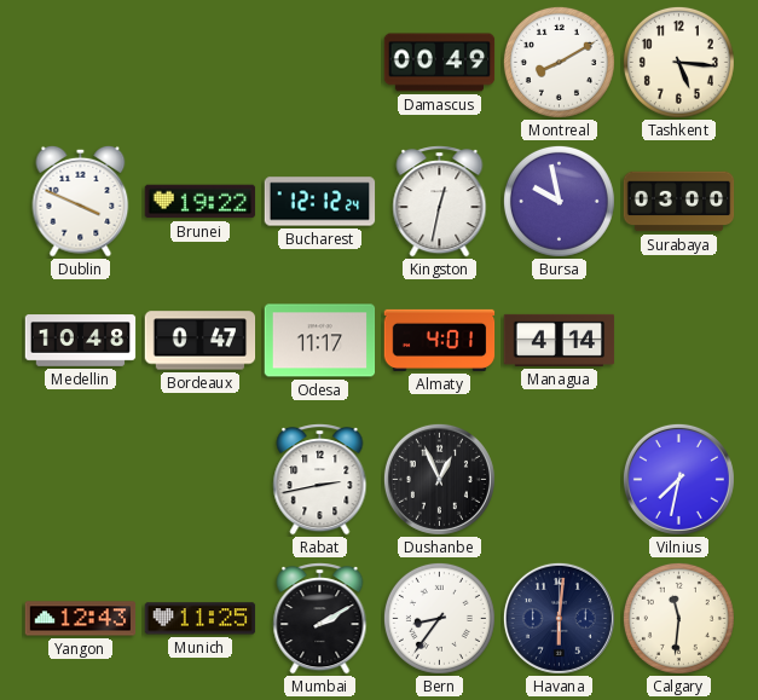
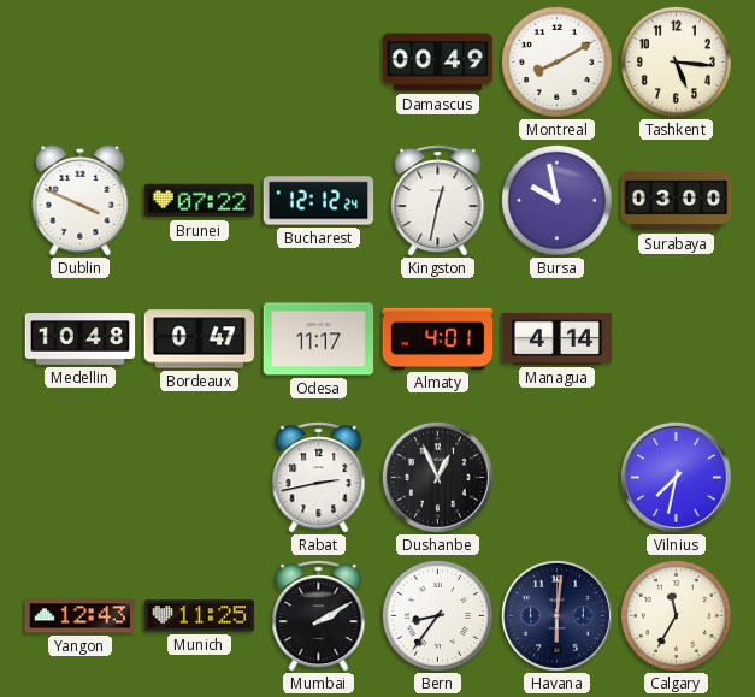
Brunei: 19:22 -> 07:22
Calgary: 11:31 -> 11:35
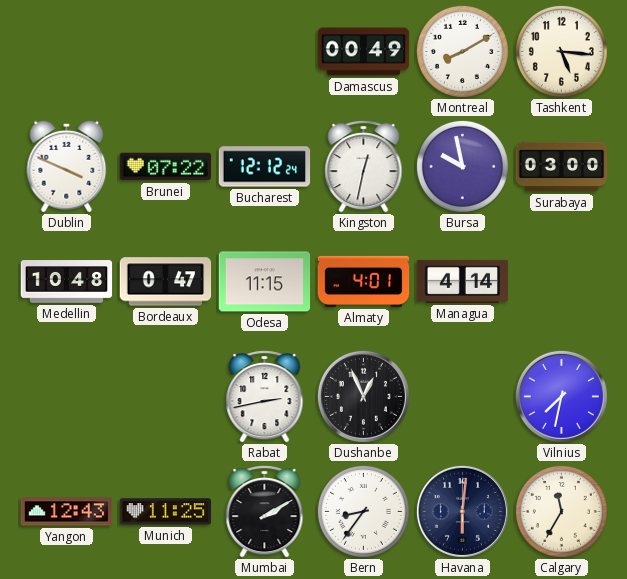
Odesa: 11:17 -> 11:15
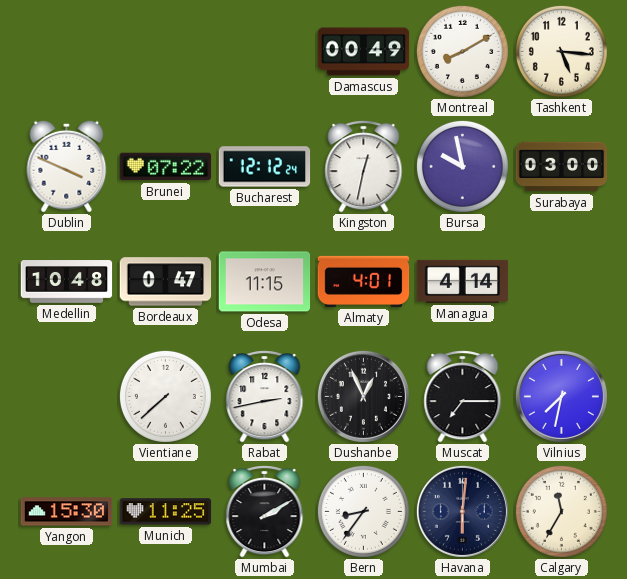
Vientiane: none -> 7:38
Muscat: none -> 7:15
Yangon: 12:43 -> 15:30
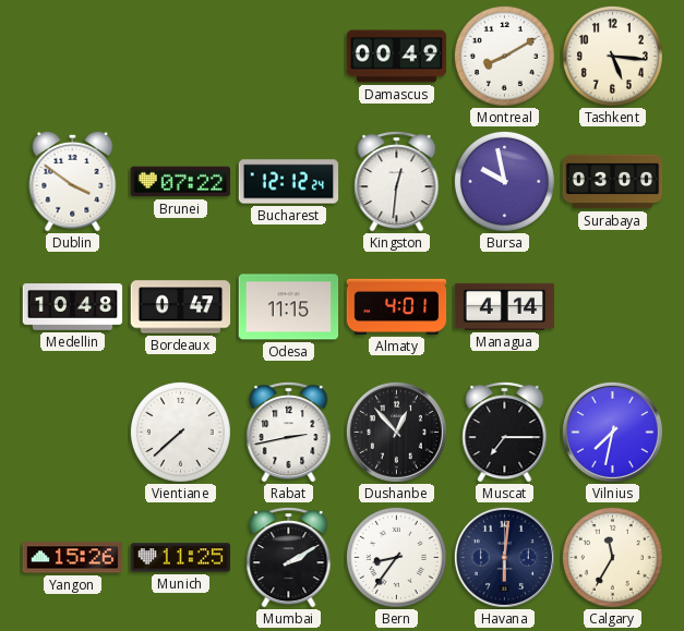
Dublin: 3:49 -> 3:51
Kingston: 12:32 -> 12:31
Dushanbe: 12:56 -> 12:53
Yangon: 15:30 -> 15:26
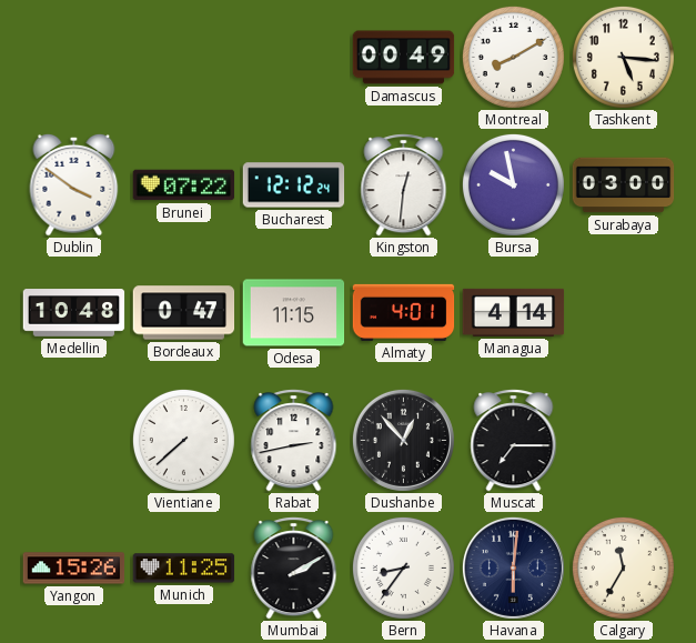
Vilnius: 7:32 -> none
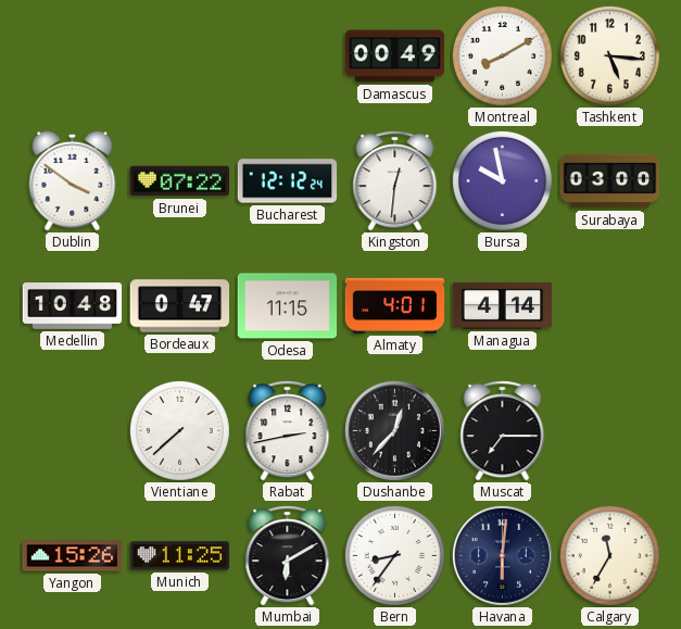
Dushanbe: 12:53 -> 12:37
Mumbai: 2:10 -> 6:10
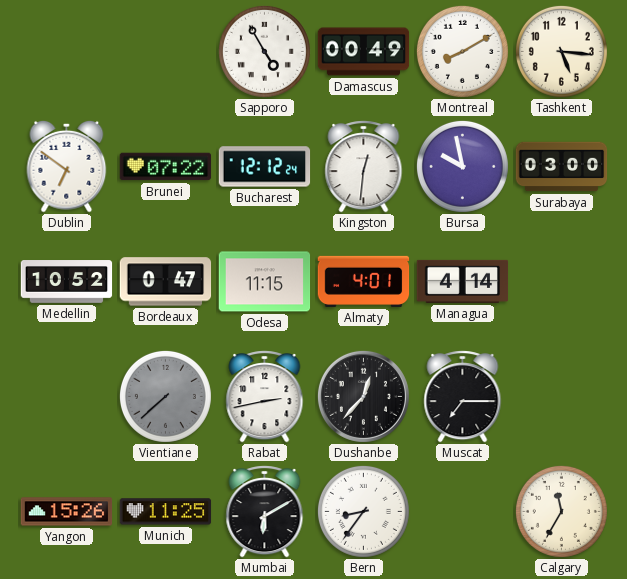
Sapporo: none -> 4:55
Dublin: 3:51 -> 6:51
Medellin: 10:48 -> 10:52
Vientiane dial: white -> grey
Havana: 6:01 -> none
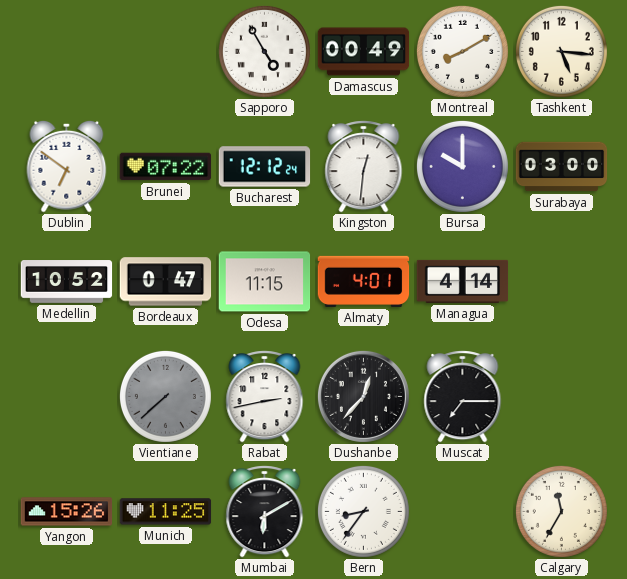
Bursa: 9:58 -> 10:00
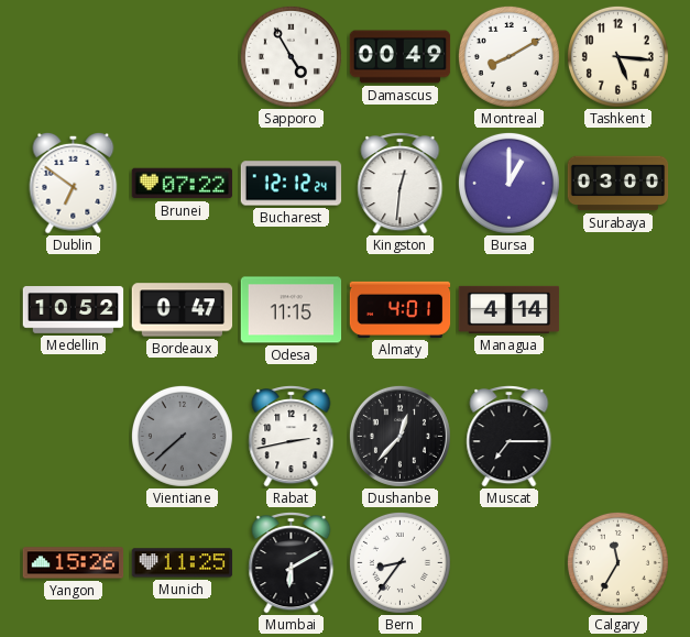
Bursa: 10:00 -> 1:00
